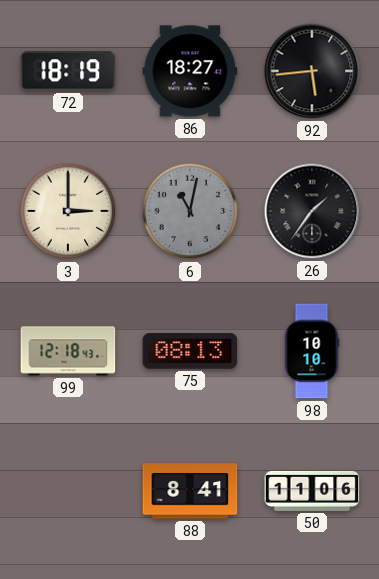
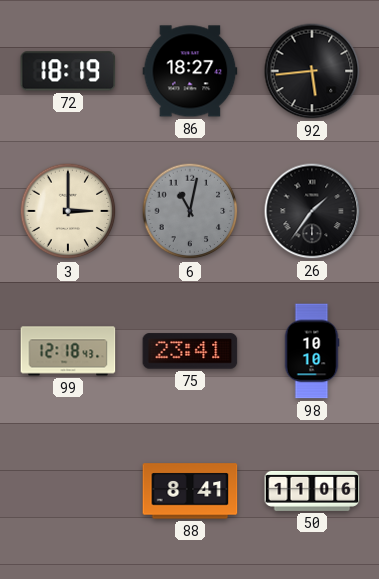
75: 08:13 -> 23:41
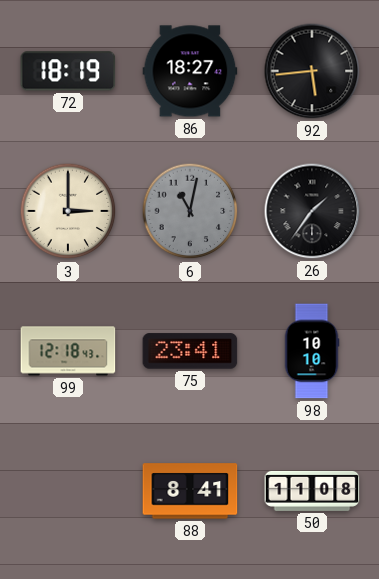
50: 11:06 -> 11:08
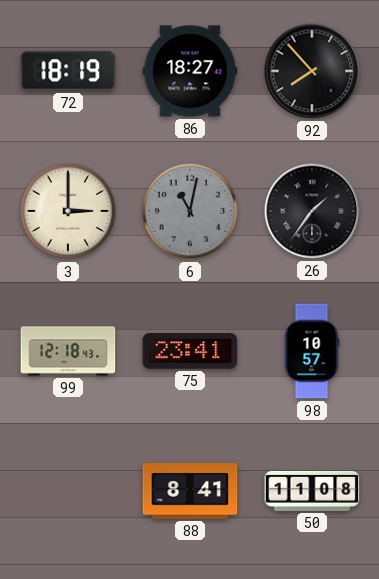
92: 5:44 -> 7:53
98: 10:10 -> 10:57
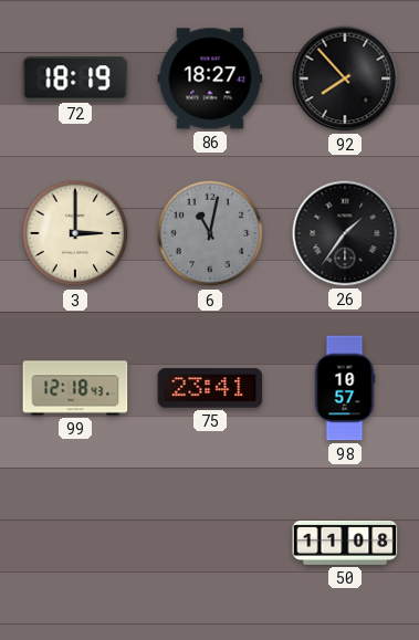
88: 8:41 -> none
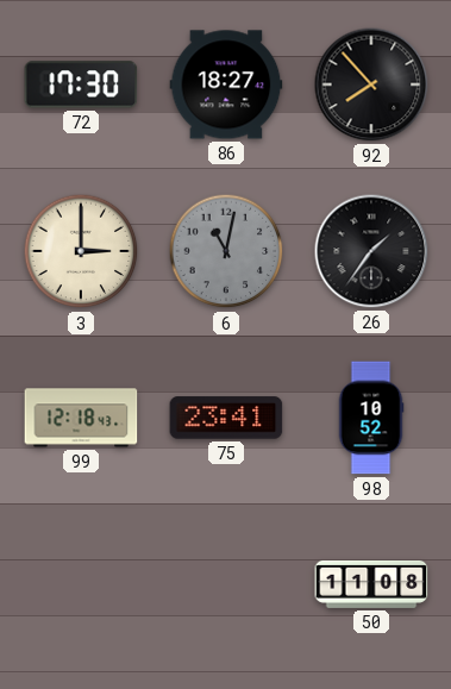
72: 18:19 -> 17:30
98: 10:57 -> 10:52
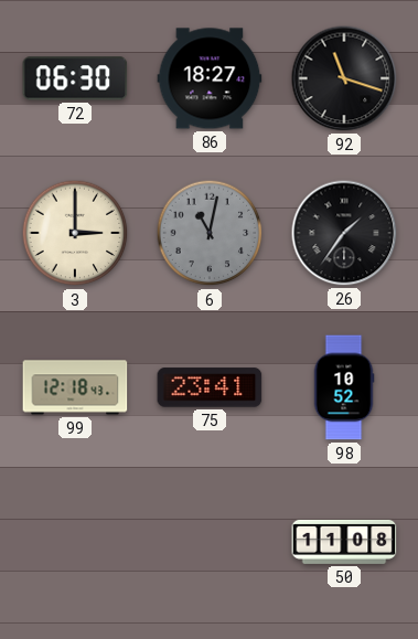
72: 17:30 -> 06:30
92: 7:53 -> 11:18
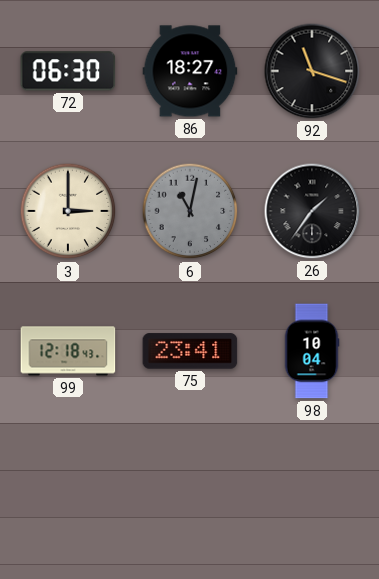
98: 10:52 -> 10:04
50: 11:08 -> none
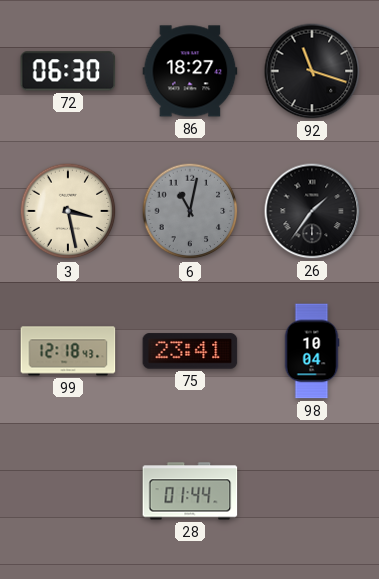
3: 3:00 -> 3:28
28: none -> 01:44
